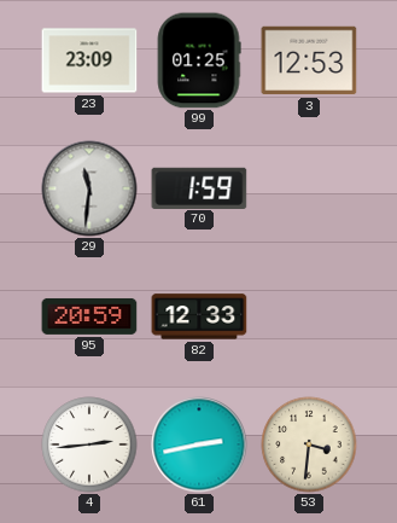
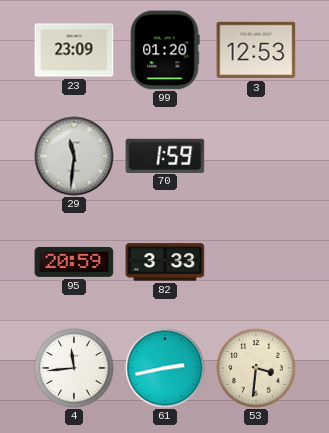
99: 01:25 -> 01:20
82: 12:33 -> 3:33
4: 2:44 -> 11:44
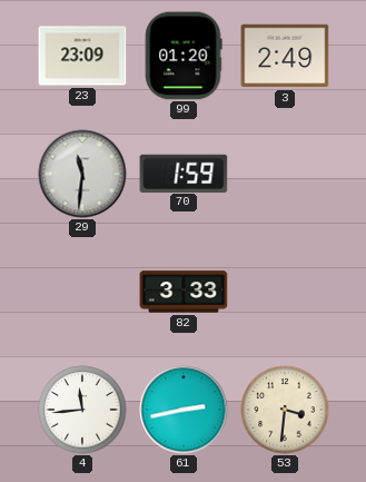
3: 12:53 -> 2:49
95: 20:59 -> none
